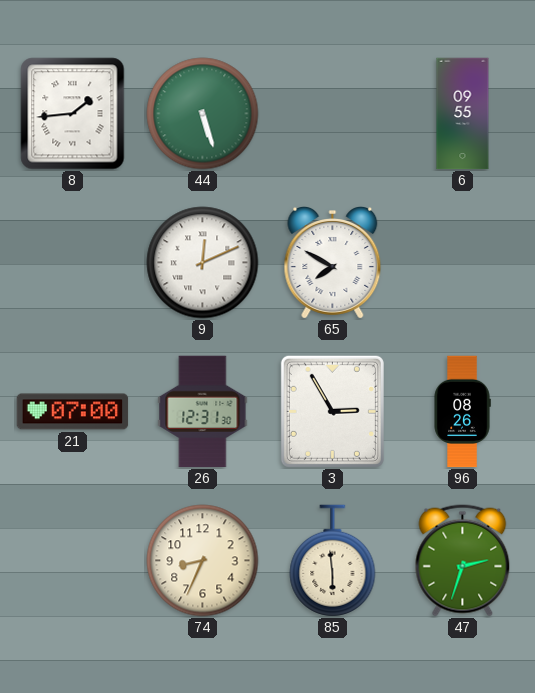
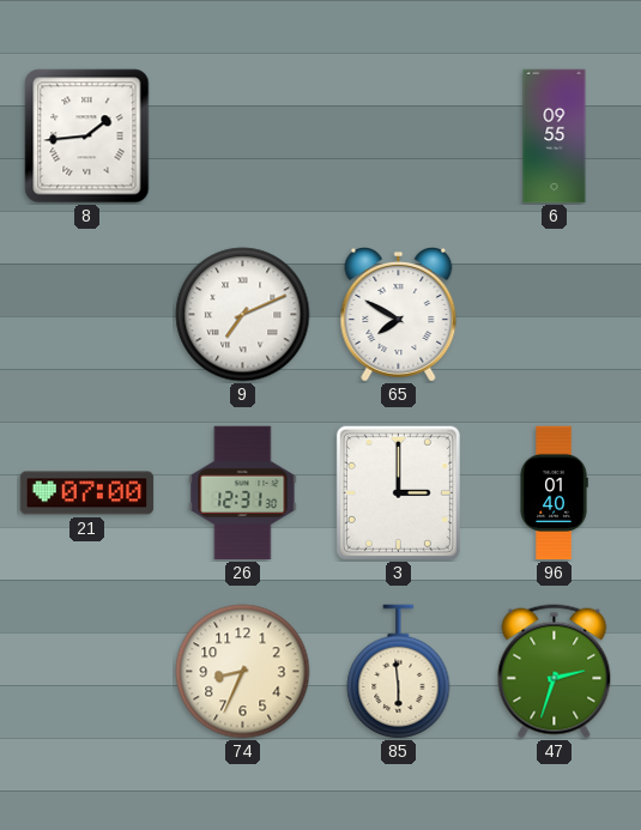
44: 5:27 -> none
9: 12:11 -> 7:11
3: 2:55 -> 3:00
96: 08:26 -> 01:40
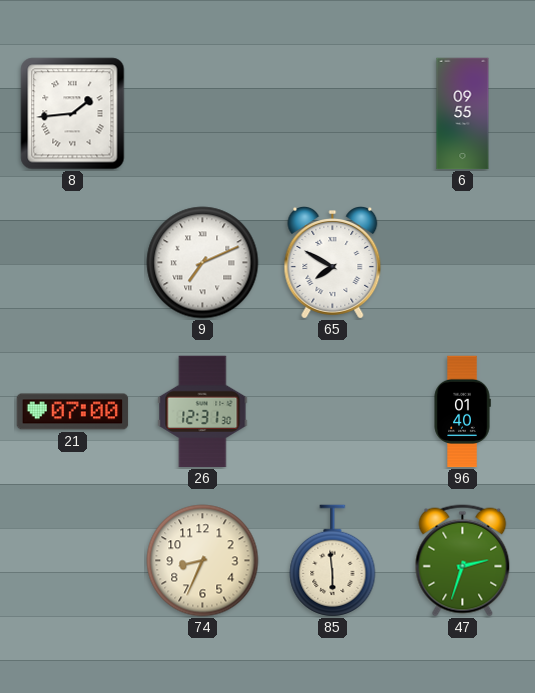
3: 3:00 -> none
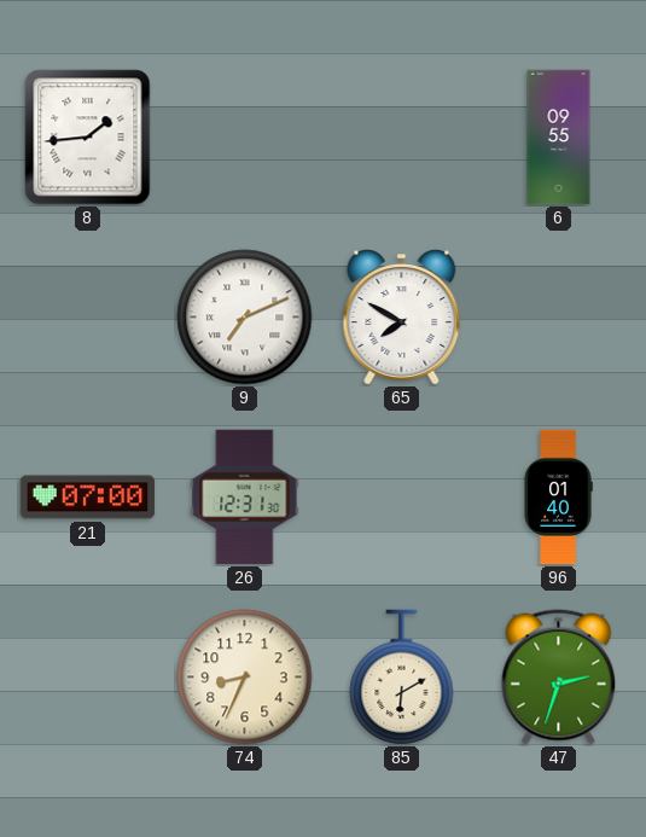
85: 5:59 -> 6:10
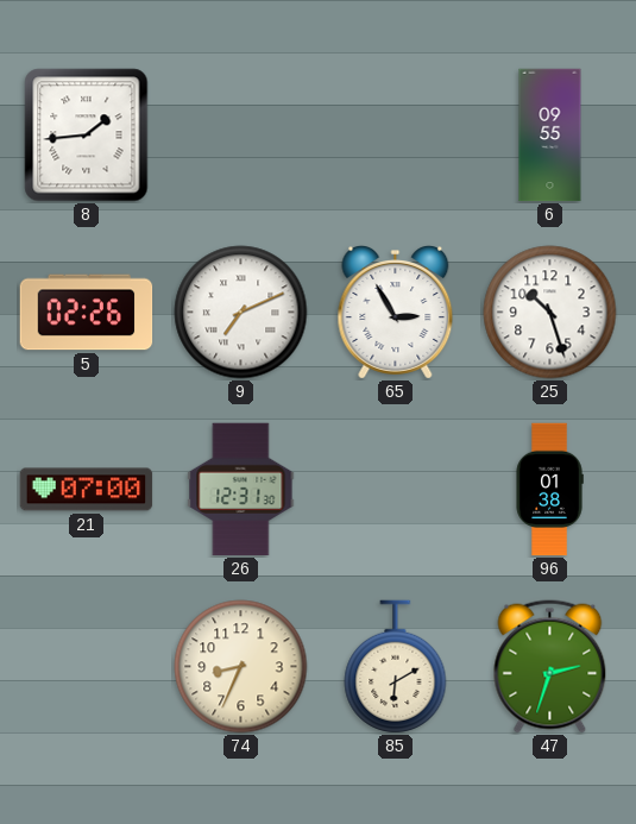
5: none -> 02:26
65: 7:50 -> 2:55
25: none -> 10:27
96: 01:40 -> 01:38
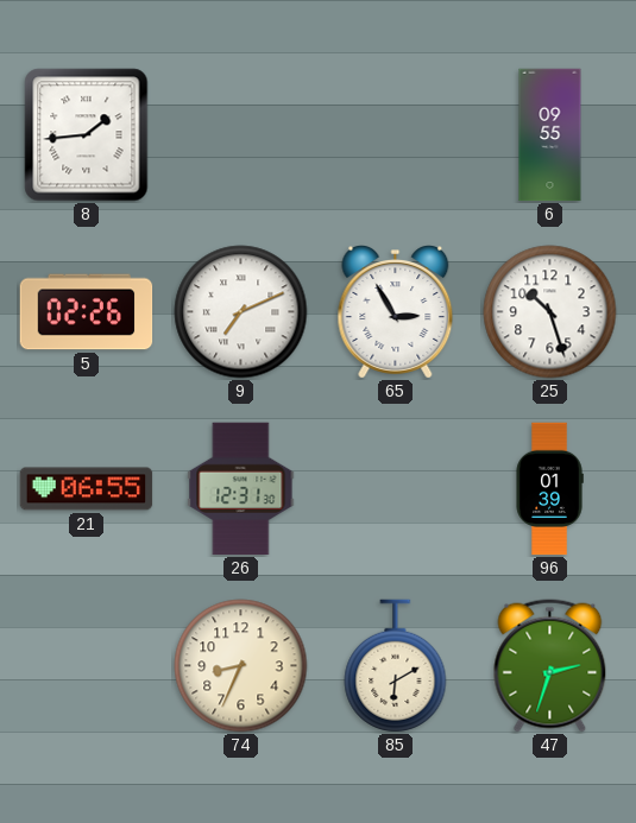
21: 07:00 -> 06:55
96: 01:38 -> 01:39
